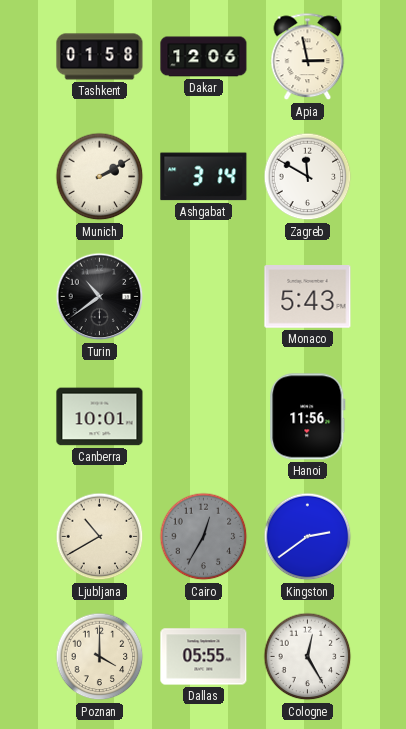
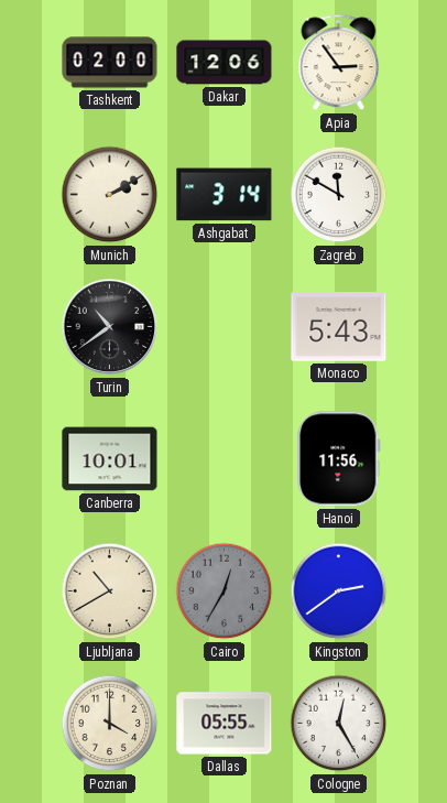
Tashkent: 01:58 -> 02:00
Apia: 2:58 -> 2:54
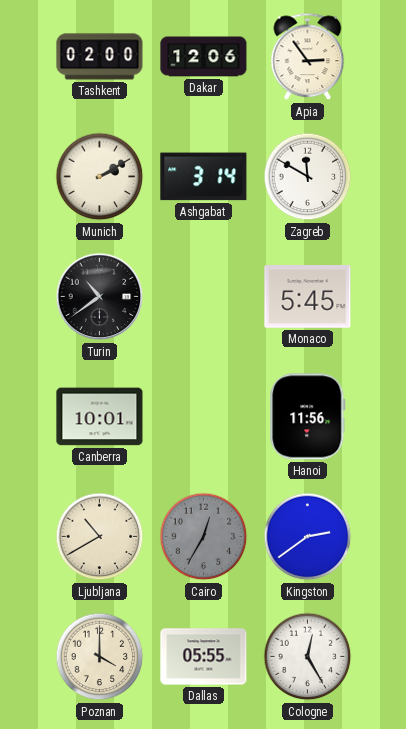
Monaco: 5:43 -> 5:45
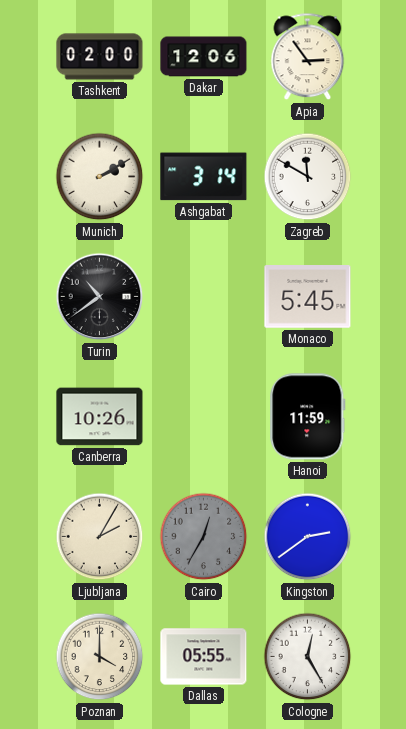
Canberra: 10:01 -> 10:26
Hanoi: 11:56 -> 11:59
Ljubljana: 10:40 -> 2:05
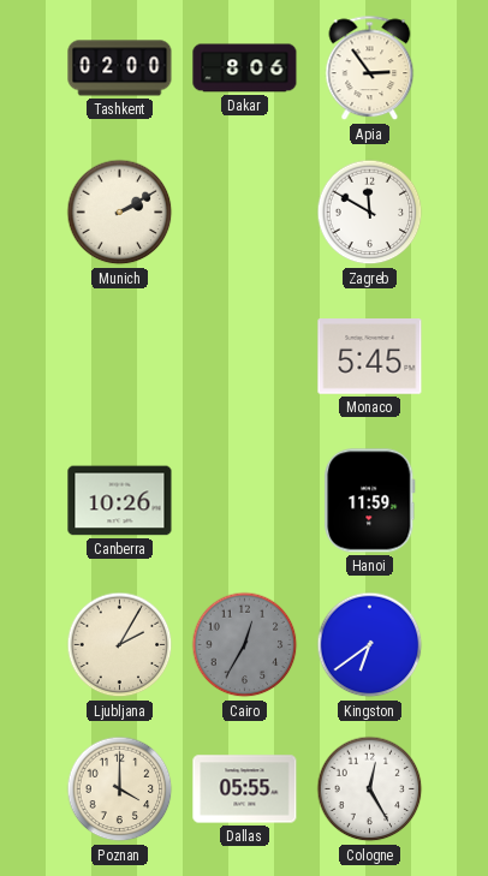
Dakar: 12:06 -> 8:06
Ashgabat: 3:14 -> none
Turin: 10:39 -> none
Kingston: 2:39 -> 6:39
